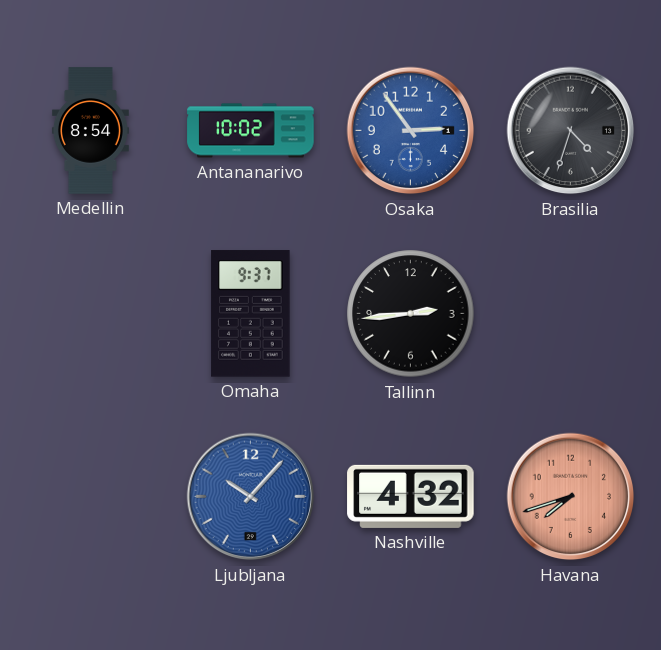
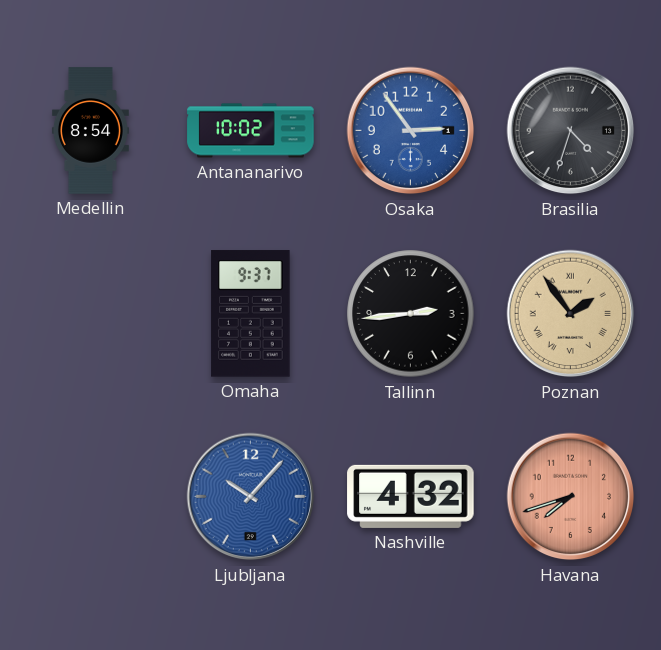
Poznan: none -> 1:54
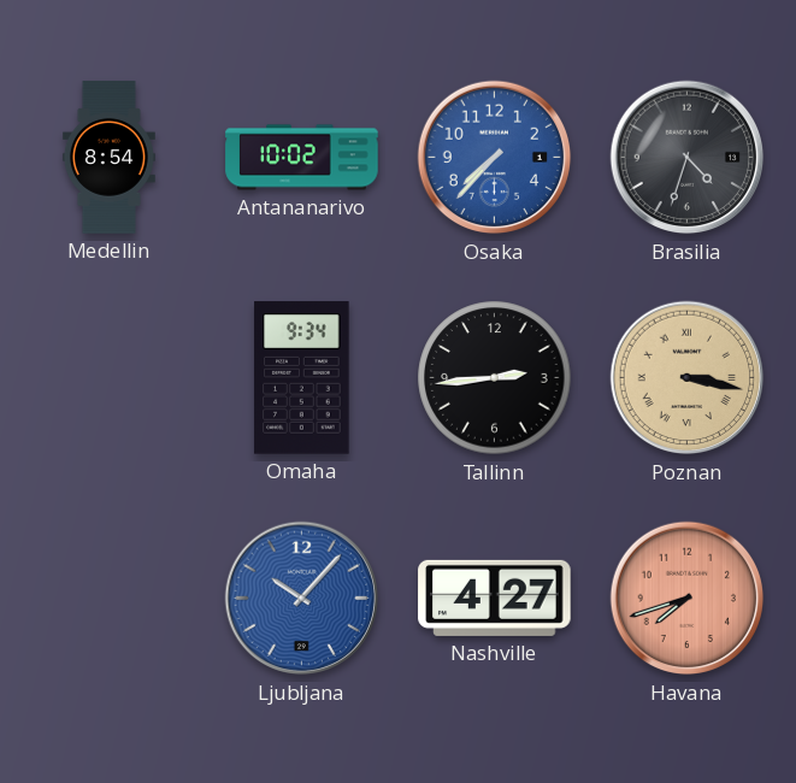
Osaka: 2:54 -> 7:37
Omaha: 9:37 -> 9:34
Poznan: 1:54 -> 3:17
Nashville: 4:32 -> 4:27
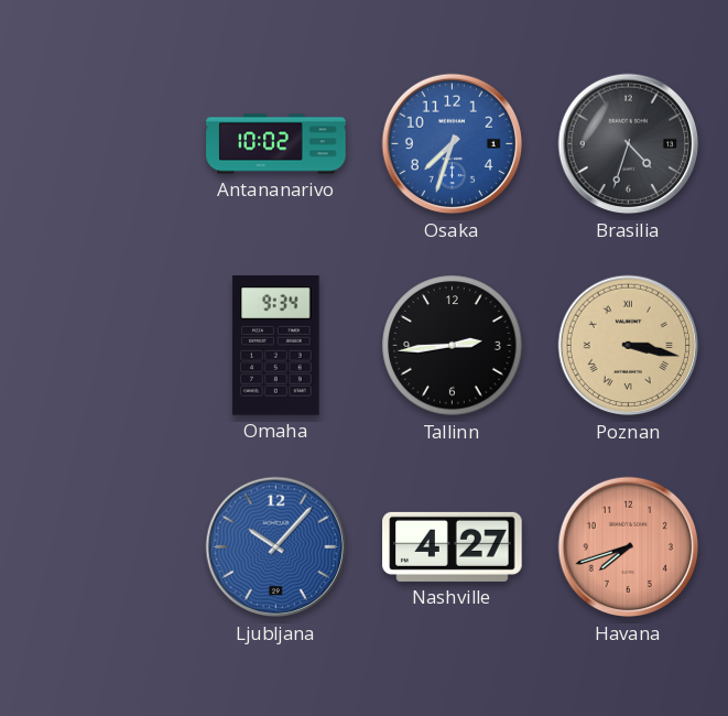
Medellin: 8:54 -> none
Osaka: 7:37 -> 7:33
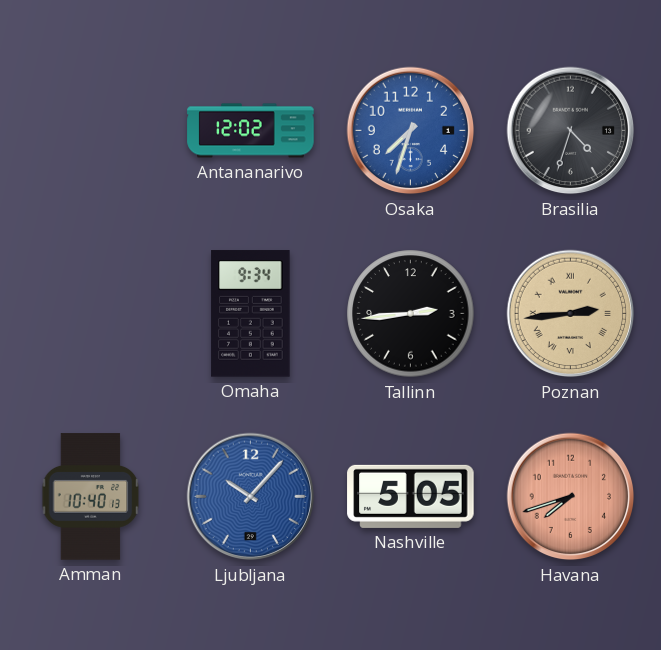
Antananarivo: 10:02 -> 12:02
Poznan: 3:17 -> 2:44
Amman: none -> 10:40
Nashville: 4:27 -> 5:05
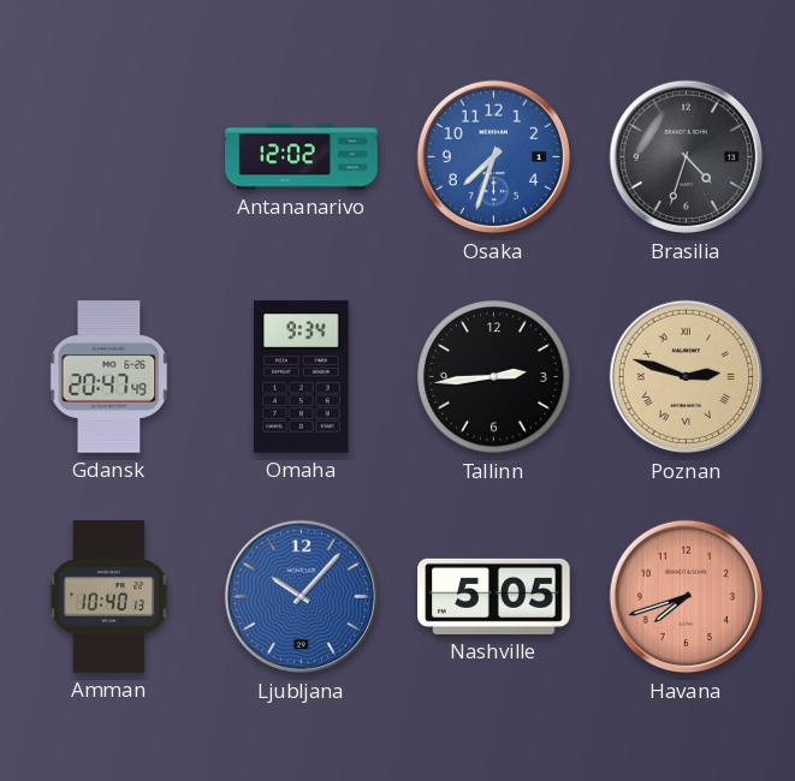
Gdansk: none -> 20:47
Poznan: 2:44 -> 2:48
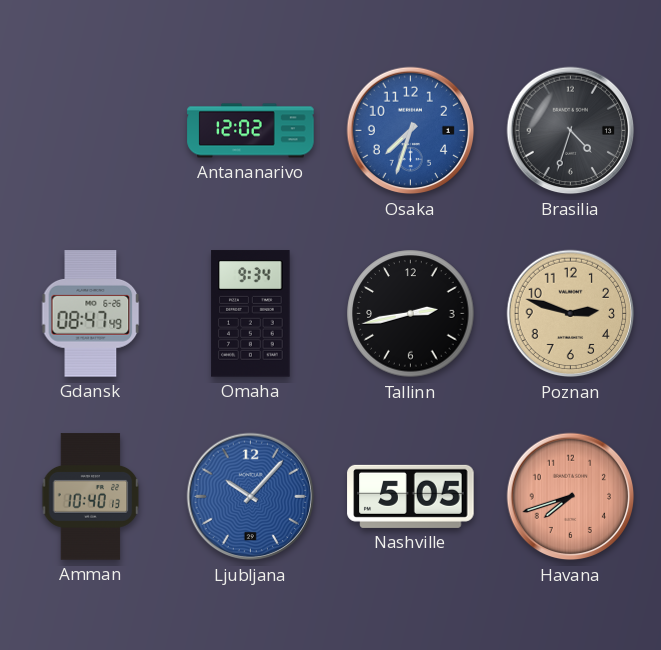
Gdansk: 20:47 -> 08:47
Tallinn: 2:44 -> 2:43
Poznan numerals: Roman -> Arabic
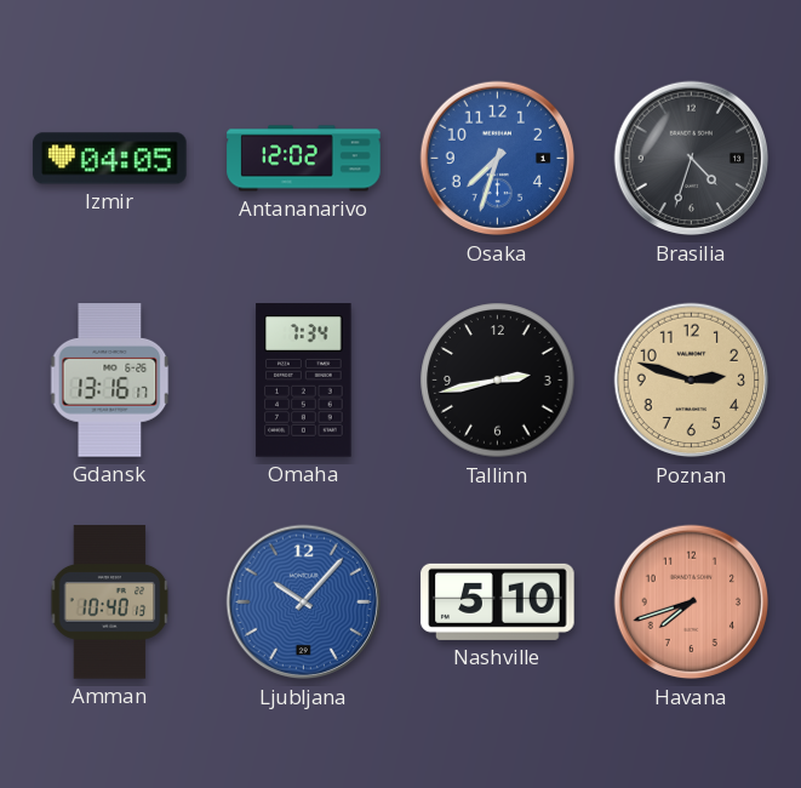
Izmir: none -> 04:05
Gdansk: 08:47 -> 13:16
Omaha: 9:34 -> 7:34
Nashville: 5:05 -> 5:10
